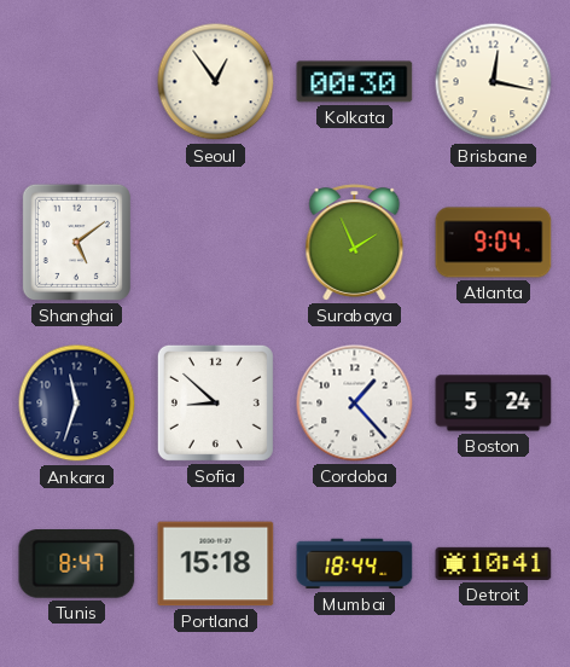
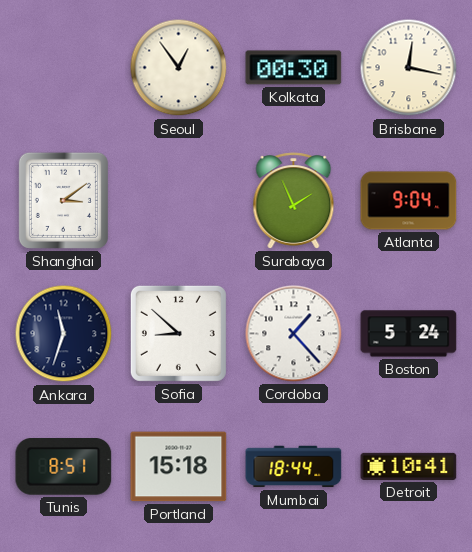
Shanghai: 5:09 -> 3:09
Tunis: 8:47 -> 8:51
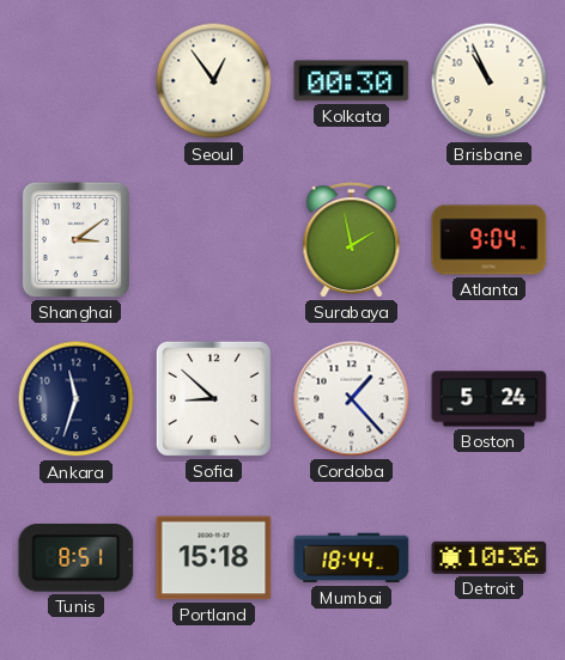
Brisbane: 12:17 -> 10:56
Surabaya: 1:56 -> 1:58
Detroit: 10:41 -> 10:36
